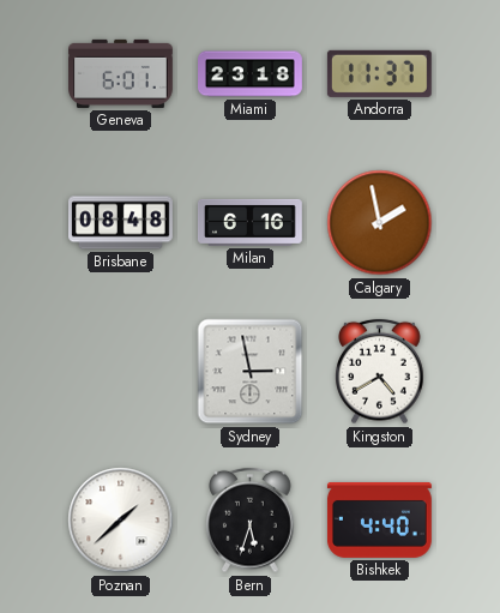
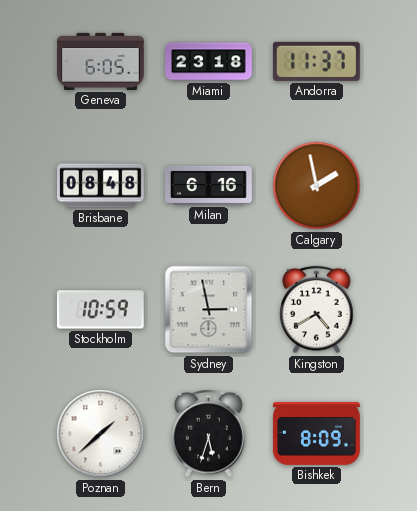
Geneva: 6:01 -> 6:05
Stockholm: none -> 10:59
Bishkek: 4:40 -> 8:09
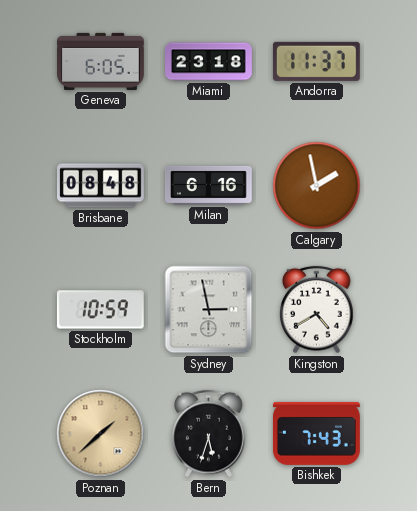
Poznan dial: white -> champagne
Bishkek: 8:09 -> 7:43
